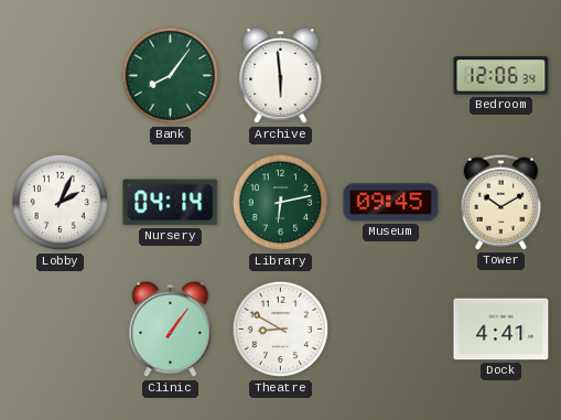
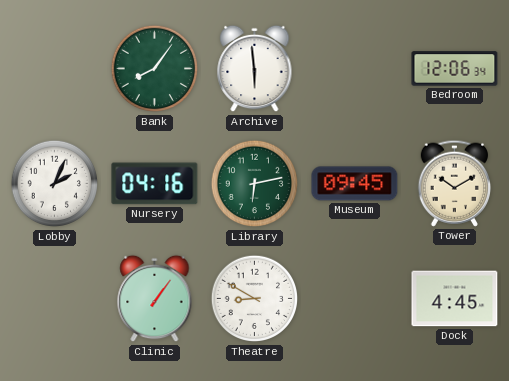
Nursery: 04:14 -> 04:16
Dock: 4:41 -> 4:45
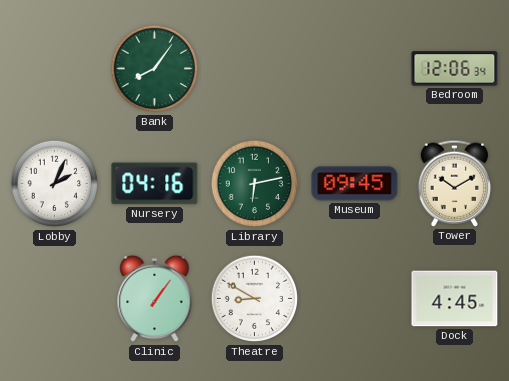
Archive: 5:59 -> none
